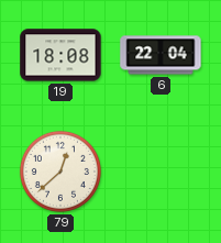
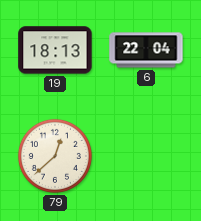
19: 18:08 -> 18:13
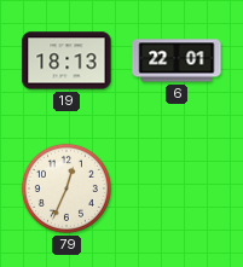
6: 22:04 -> 22:01
79: 12:38 -> 12:34
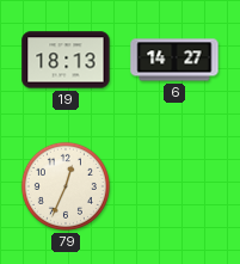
6: 22:01 -> 14:27
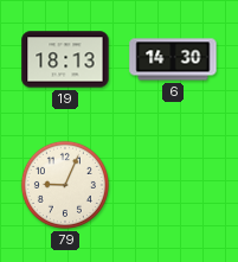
6: 14:27 -> 14:30
79: 12:34 -> 9:04
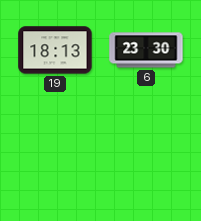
6: 14:30 -> 23:30
79: 9:04 -> none
